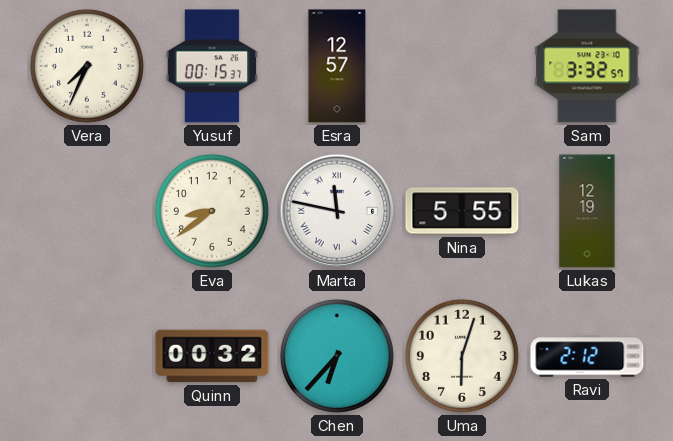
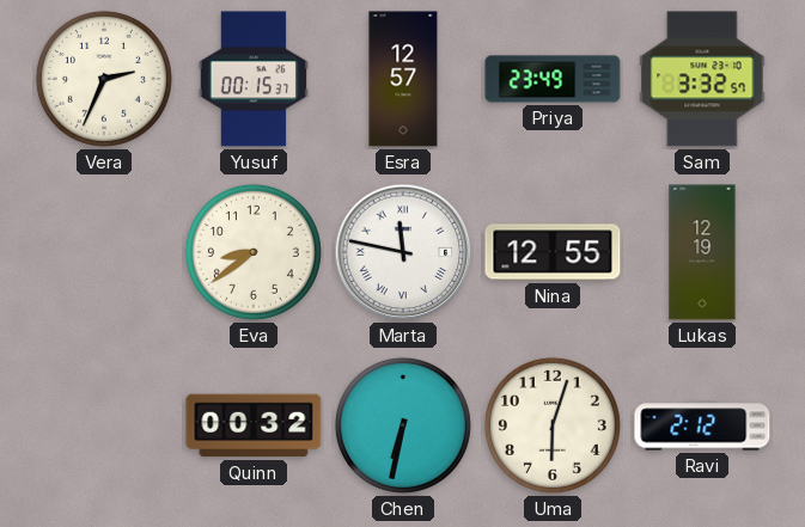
Vera: 7:34 -> 2:34
Priya: none -> 23:49
Nina: 5:55 -> 12:55
Chen: 6:37 -> 6:32
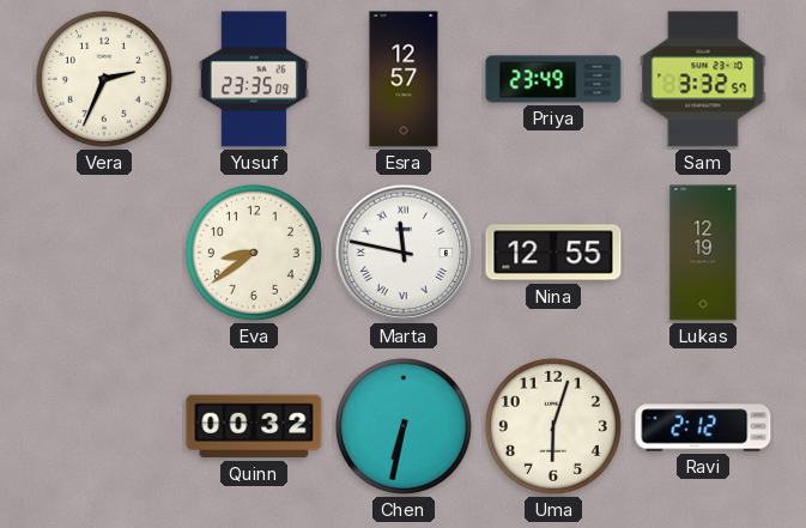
Yusuf: 00:15 -> 23:35
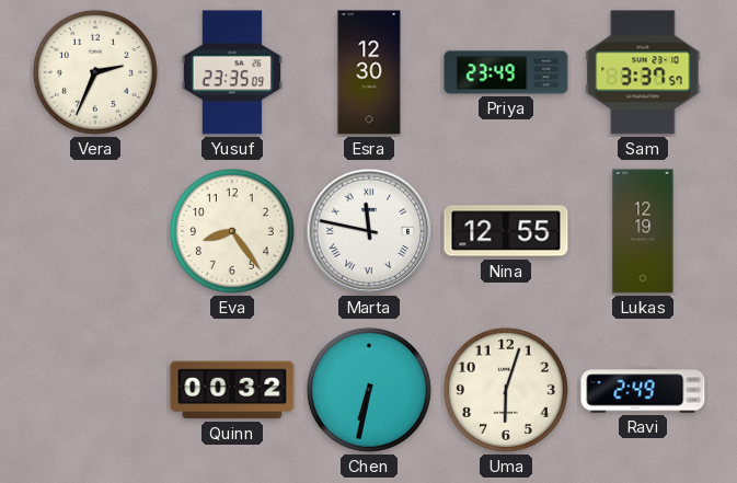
Esra: 12:57 -> 12:30
Sam: 3:32 -> 3:37
Eva: 8:39 -> 8:24
Ravi: 2:12 -> 2:49
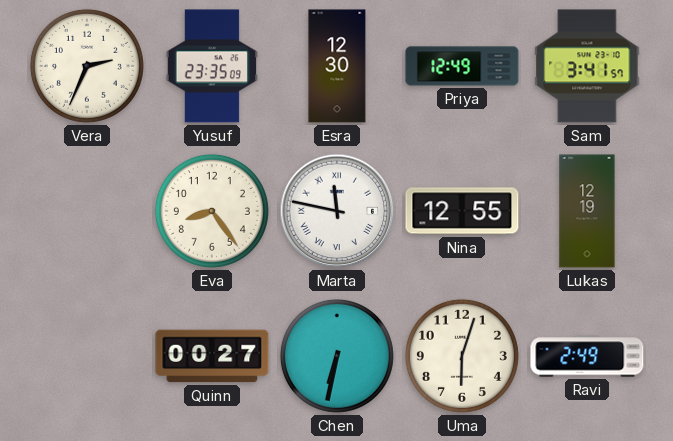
Priya: 23:49 -> 12:49
Sam: 3:37 -> 3:41
Quinn: 00:32 -> 00:27
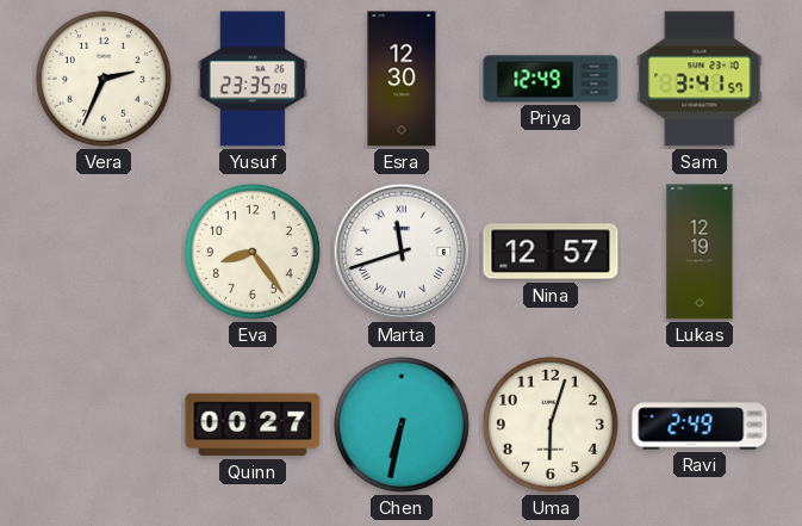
Marta: 11:47 -> 11:42
Nina: 12:55 -> 12:57
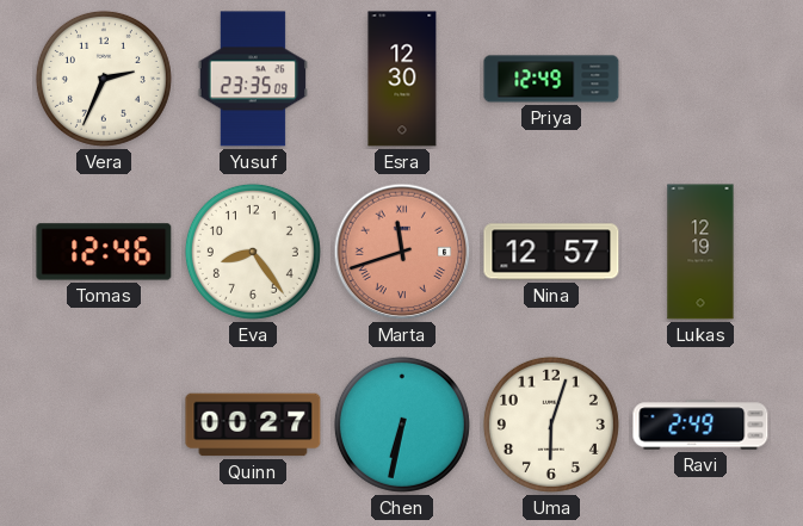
Sam: 3:41 -> none
Tomas: none -> 12:46
Marta dial: white -> salmon
